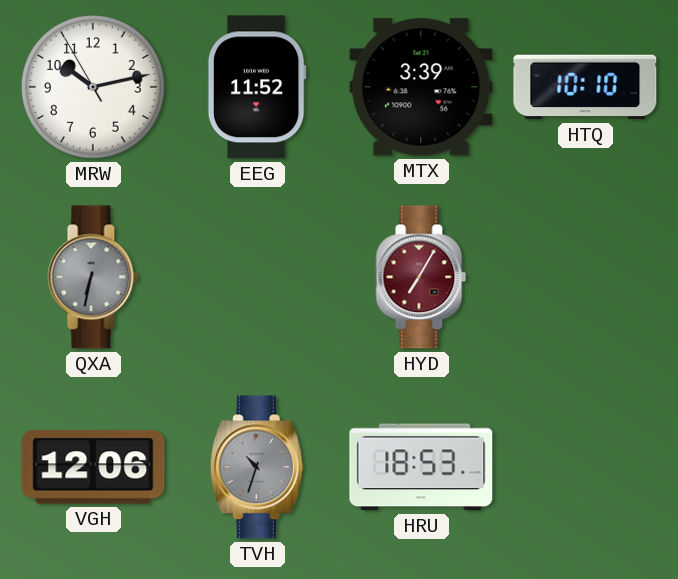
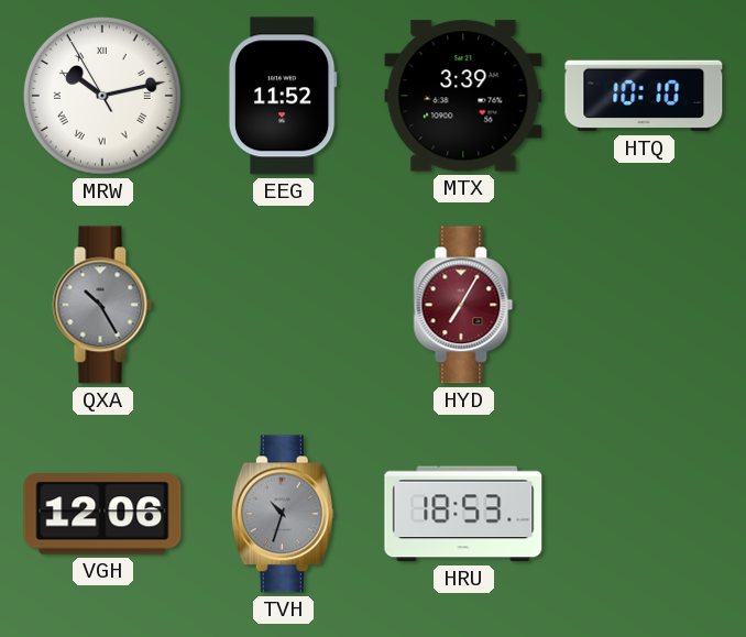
MRW numerals: Arabic -> Roman
QXA: 6:32 -> 10:25
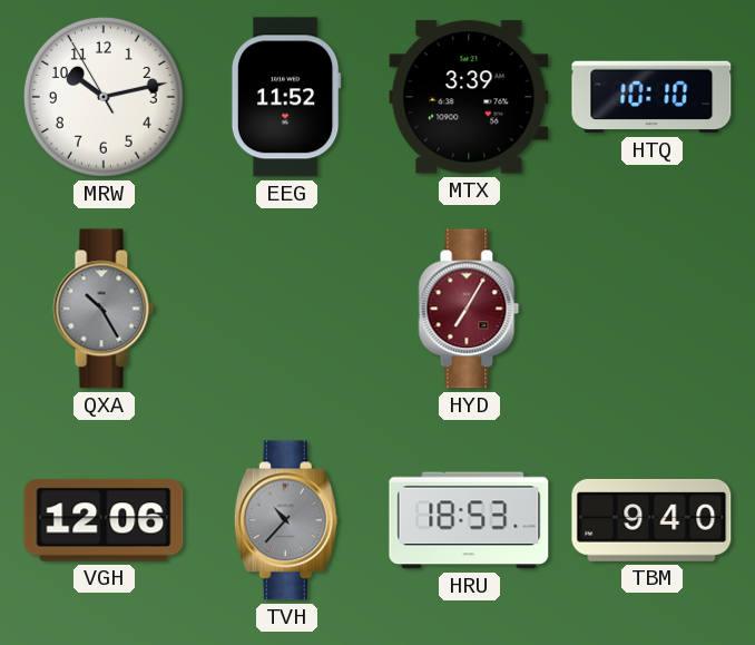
MRW numerals: Roman -> Arabic
TVH: 10:33 -> 10:37
TBM: none -> 9:40
